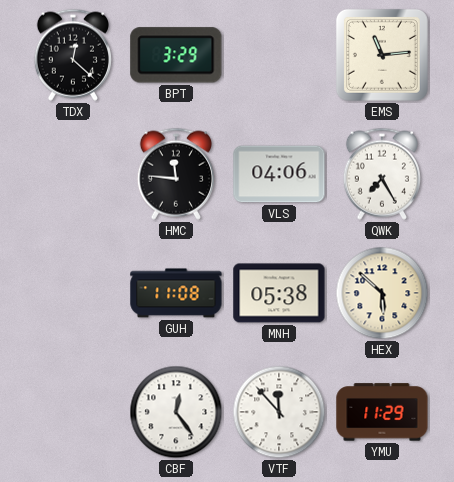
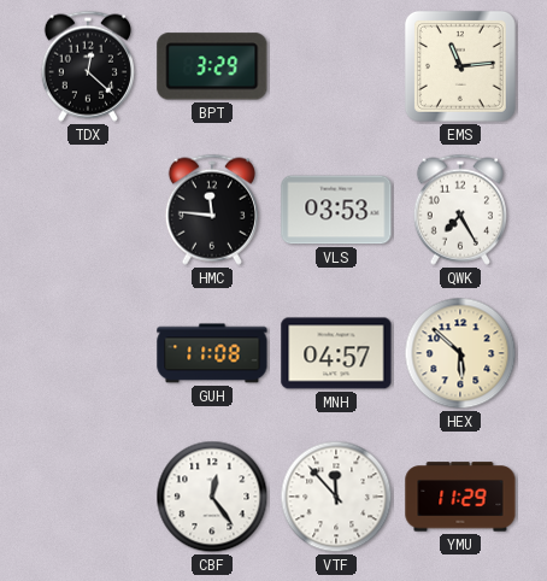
VLS: 04:06 -> 03:53
MNH: 05:38 -> 04:57
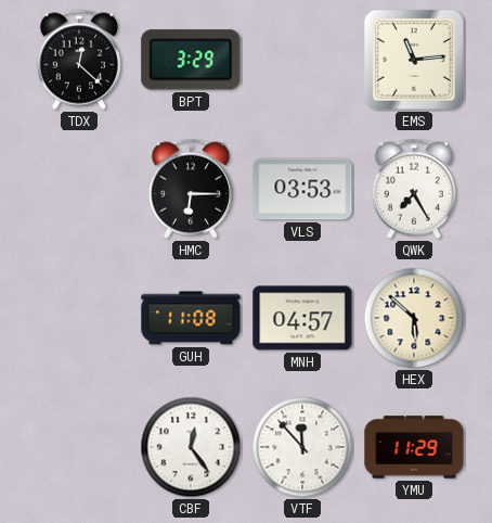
HMC: 11:46 -> 6:15
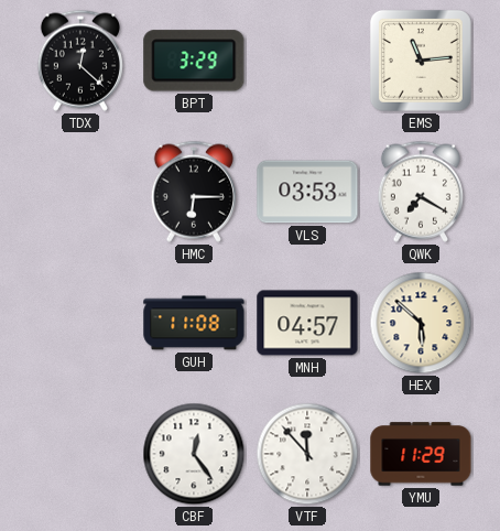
QWK: 7:25 -> 7:20
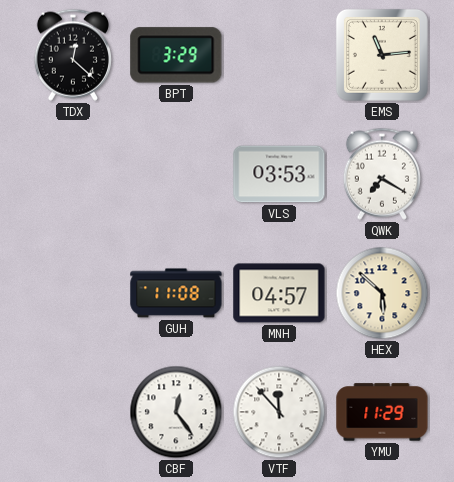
HMC: 6:15 -> none
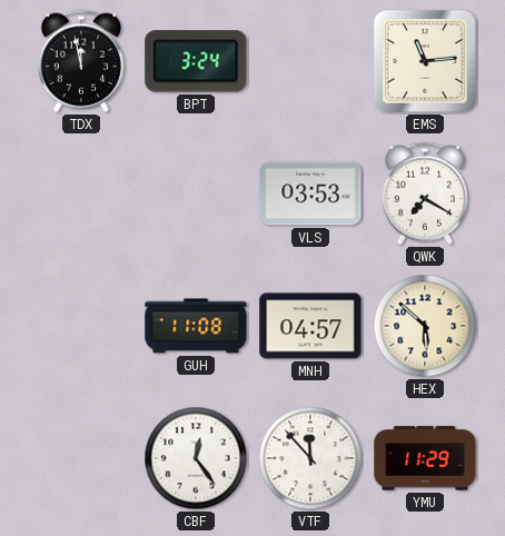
TDX: 12:22 -> 11:58
BPT: 3:29 -> 3:24
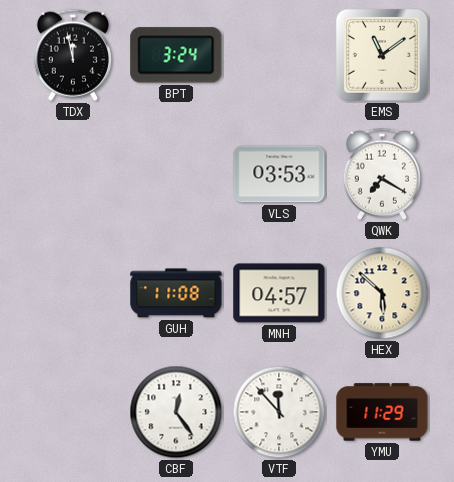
EMS: 11:14 -> 11:09
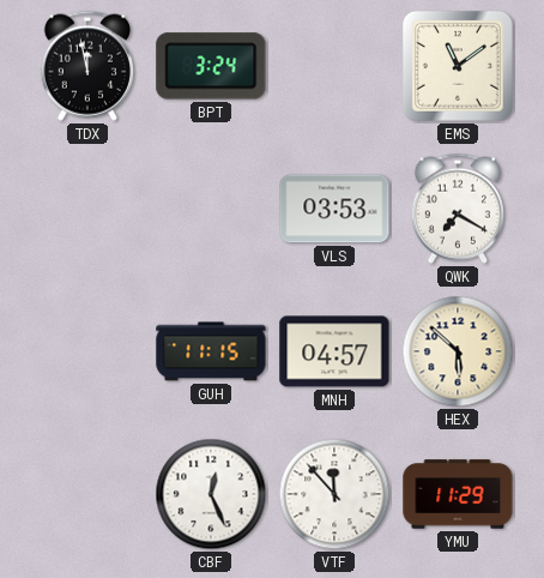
GUH: 11:08 -> 11:15
CBF: 12:24 -> 12:26
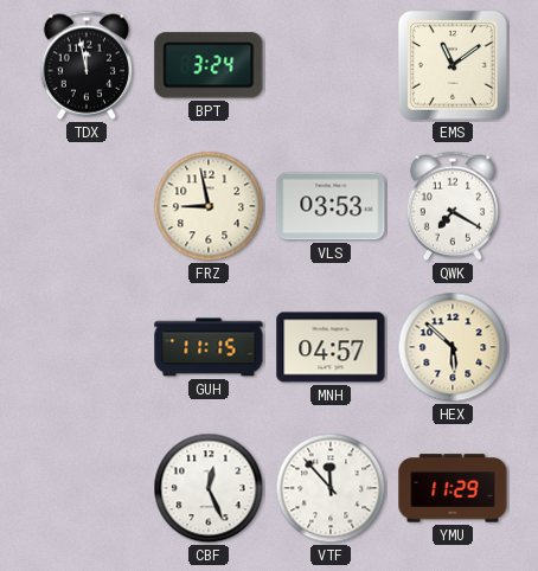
FRZ: none -> 8:58
